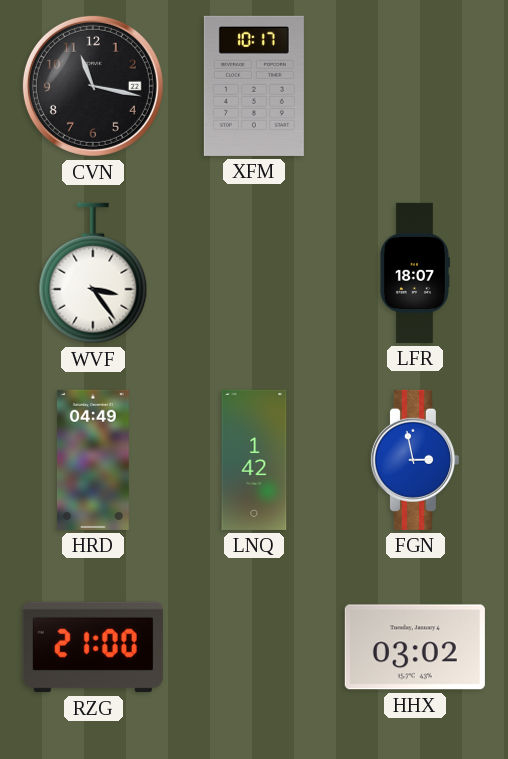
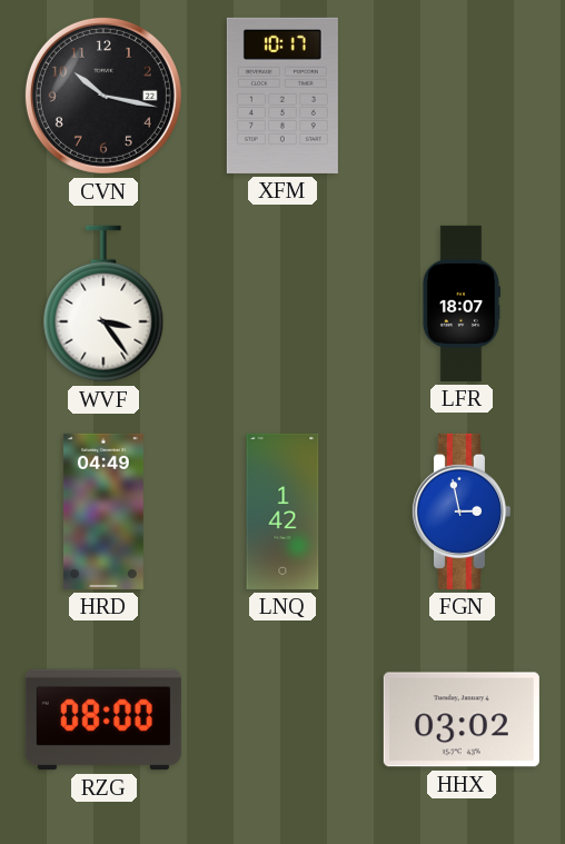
CVN: 11:17 -> 10:17
RZG: 21:00 -> 08:00
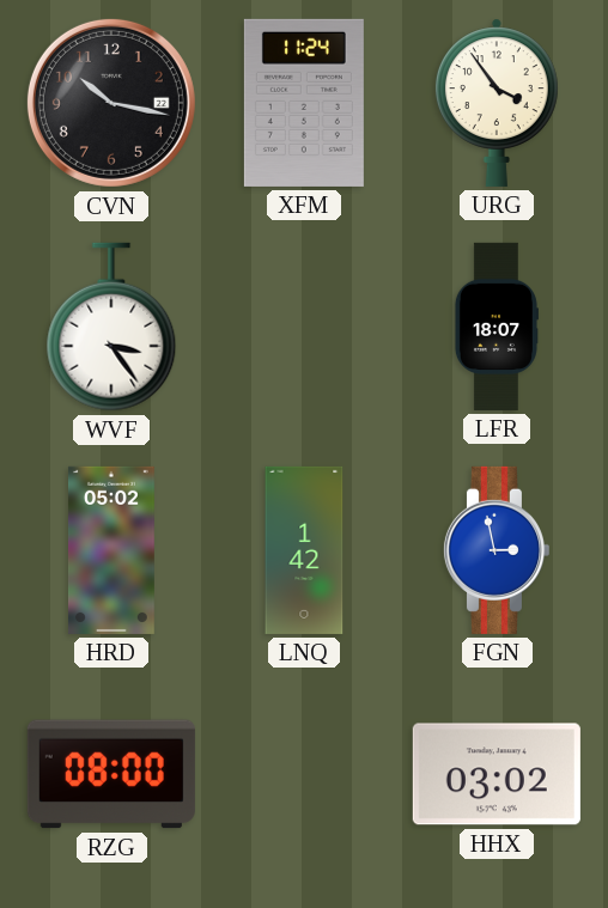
XFM: 10:17 -> 11:24
URG: none -> 3:54
HRD: 04:49 -> 05:02
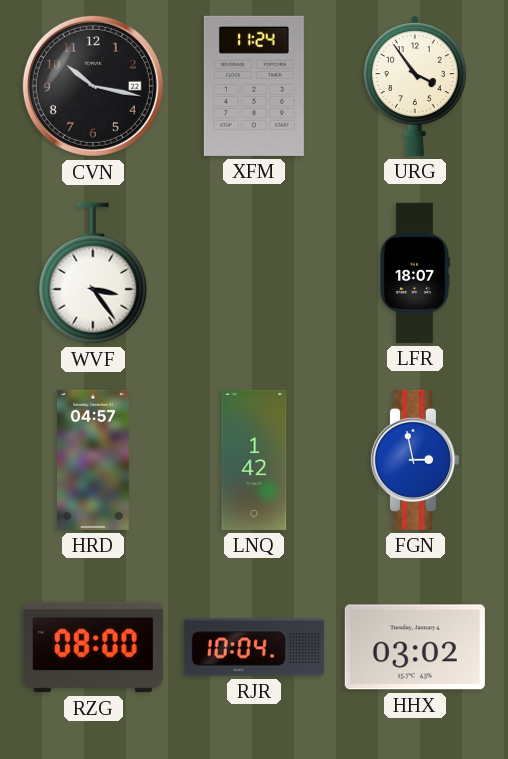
HRD: 05:02 -> 04:57
RJR: none -> 10:04
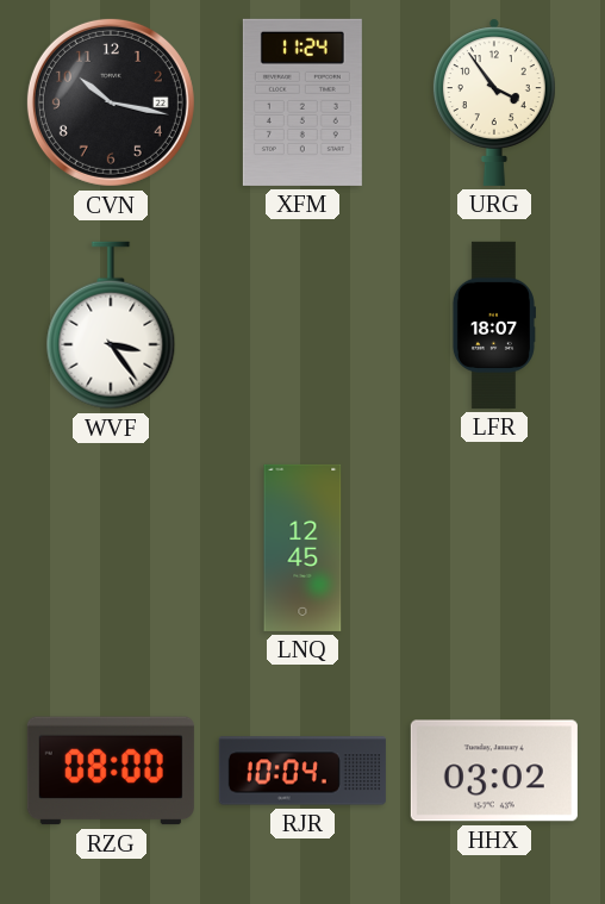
HRD: 04:57 -> none
LNQ: 1:42 -> 12:45
FGN: 2:58 -> none
